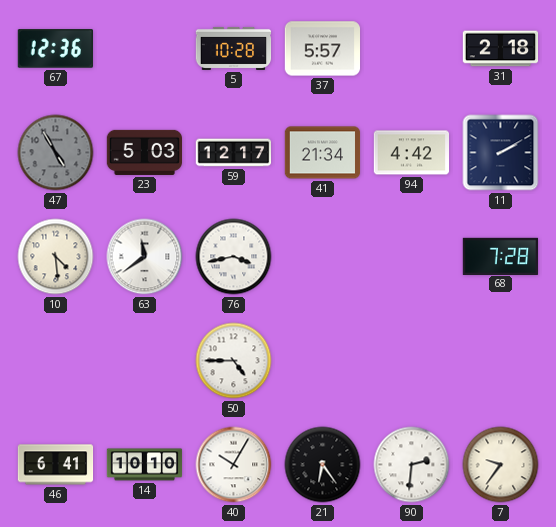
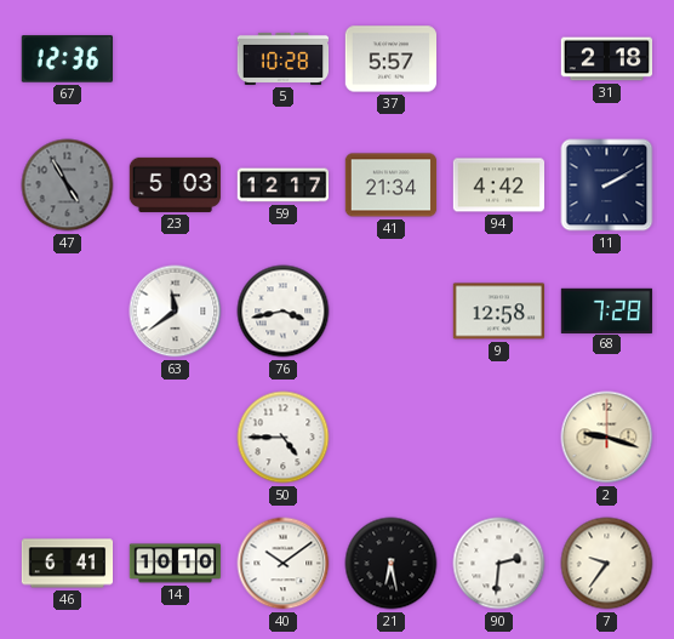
10: 4:29 -> none
9: none -> 12:58
2: none -> 9:18
40: 10:05 -> 10:09
21: 6:24 -> 6:28
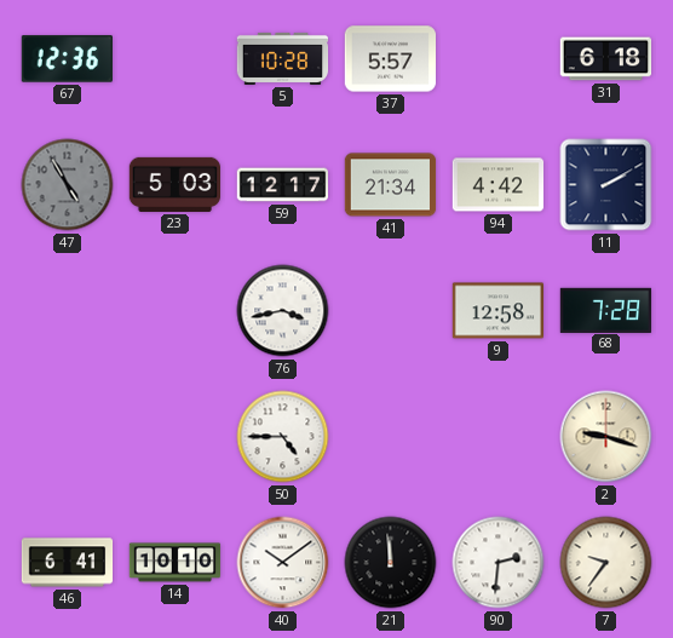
31: 2:18 -> 6:18
63: 11:39 -> none
21: 6:28 -> 11:59
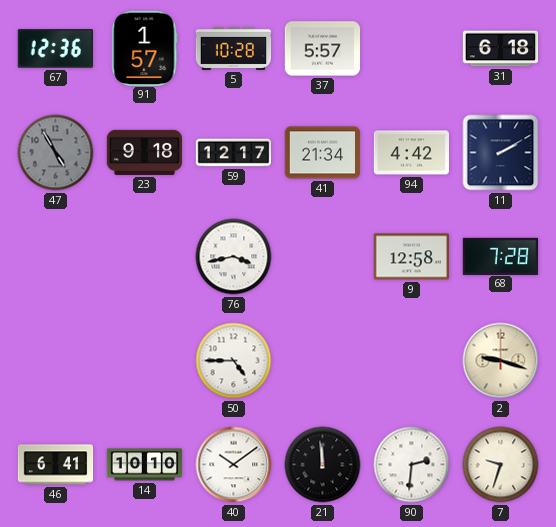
91: none -> 1:57
23: 5:03 -> 9:18
7: 9:36 -> 9:33
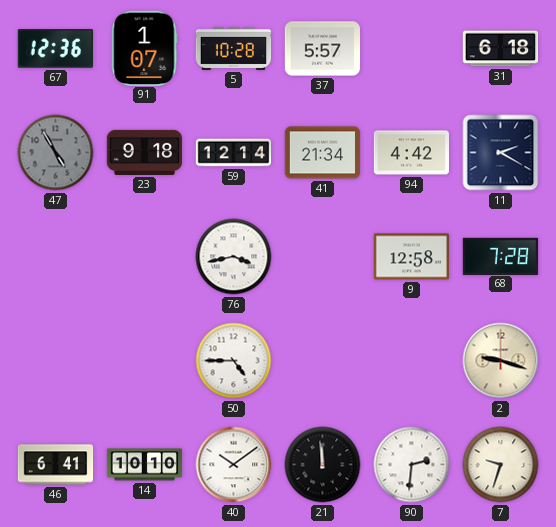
91: 1:57 -> 1:07
59: 12:17 -> 12:14
11: 2:10 -> 2:20
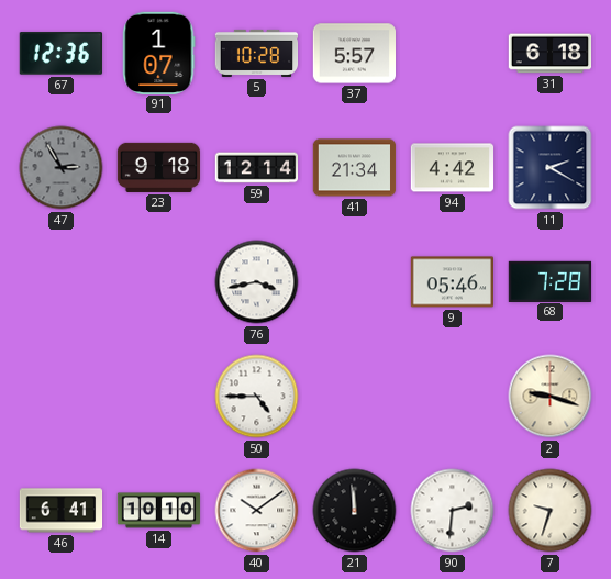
47: 4:55 -> 2:55
9: 12:58 -> 05:46
